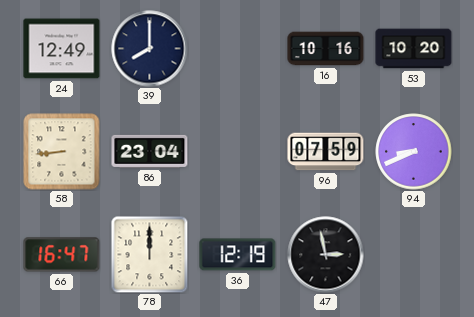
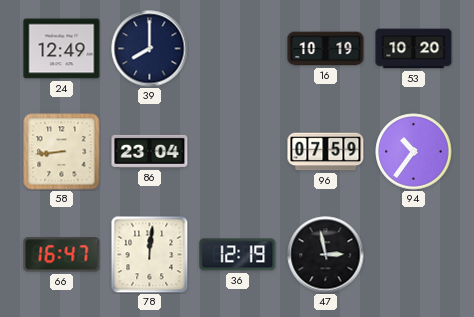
16: 10:16 -> 10:19
94: 8:41 -> 10:36
78: 12:00 -> 12:01
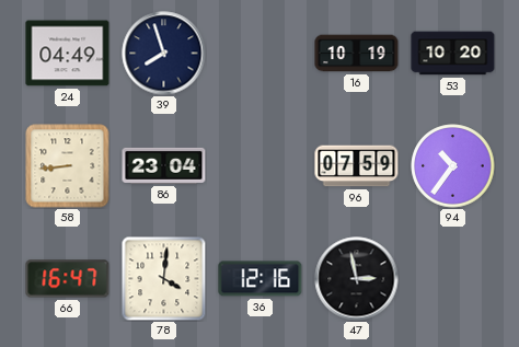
24: 12:49 -> 04:49
39: 8:00 -> 7:57
78: 12:01 -> 4:01
36: 12:19 -> 12:16
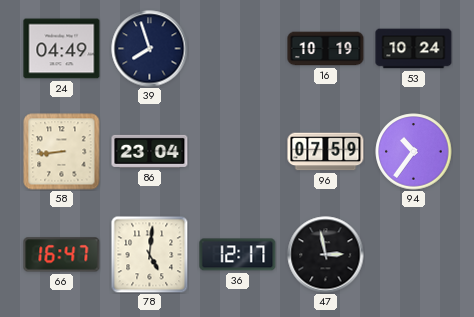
53: 10:20 -> 10:24
78: 4:01 -> 5:01
36: 12:16 -> 12:17
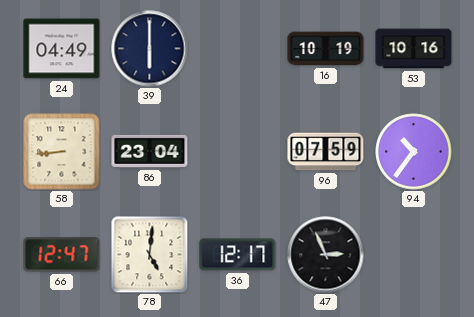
39: 7:57 -> 6:00
53: 10:24 -> 10:16
66: 16:47 -> 12:47
47: 2:58 -> 2:56
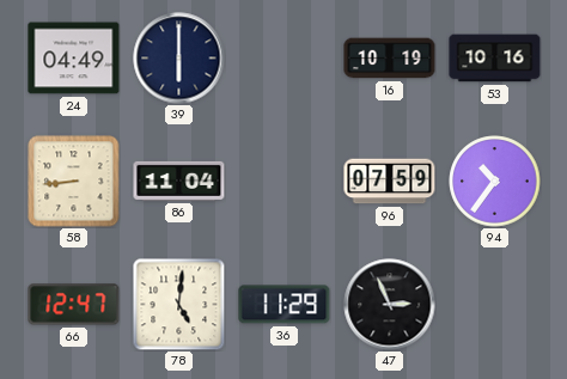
86: 23:04 -> 11:04
36: 12:17 -> 11:29
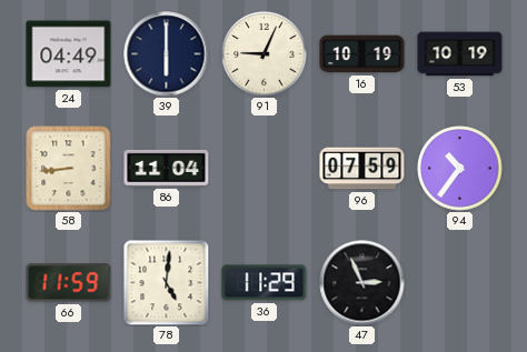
91: none -> 9:04
53: 10:16 -> 10:19
66: 12:47 -> 11:59
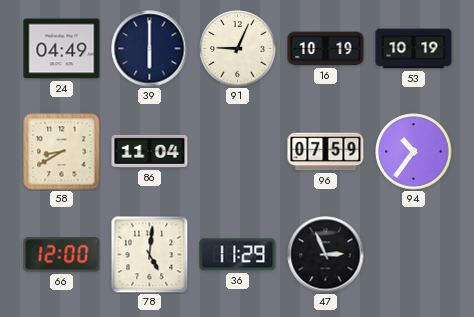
58: 8:44 -> 8:40
66: 11:59 -> 12:00
